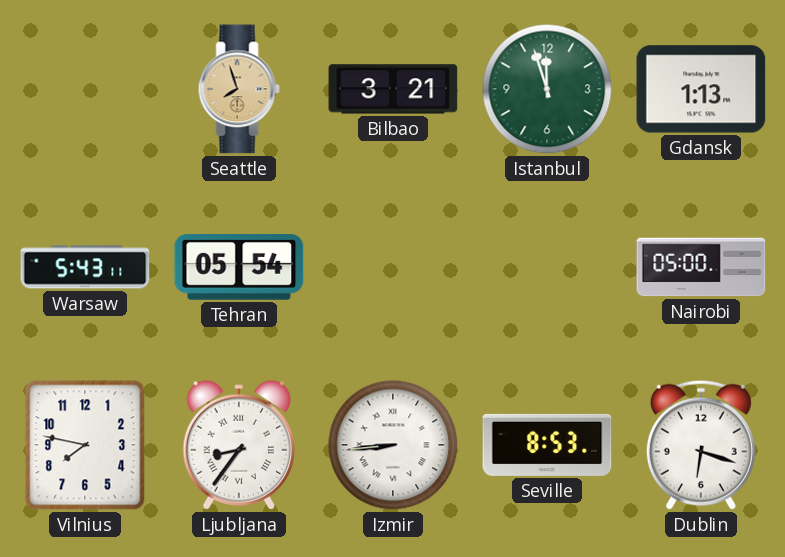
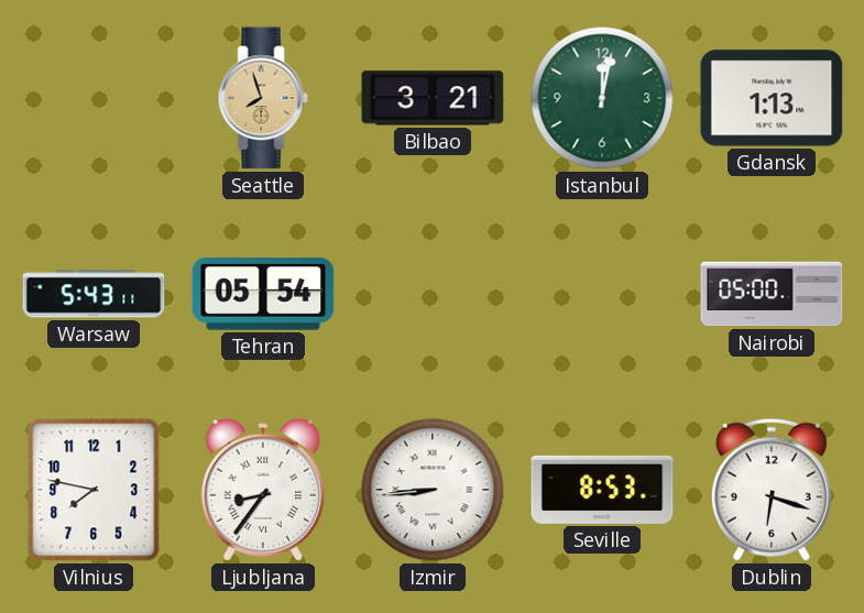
Istanbul: 11:57 -> 12:02
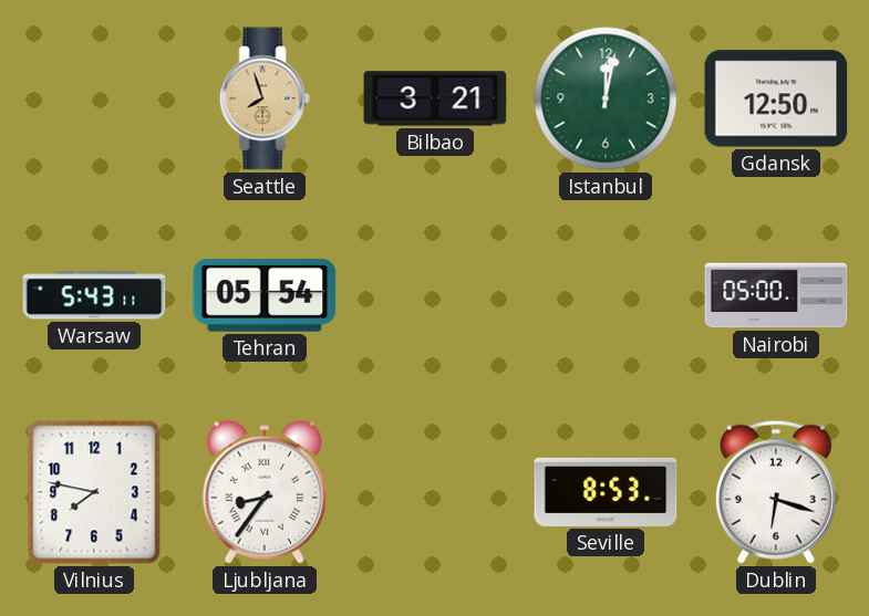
Gdansk: 1:13 -> 12:50
Izmir: 8:44 -> none
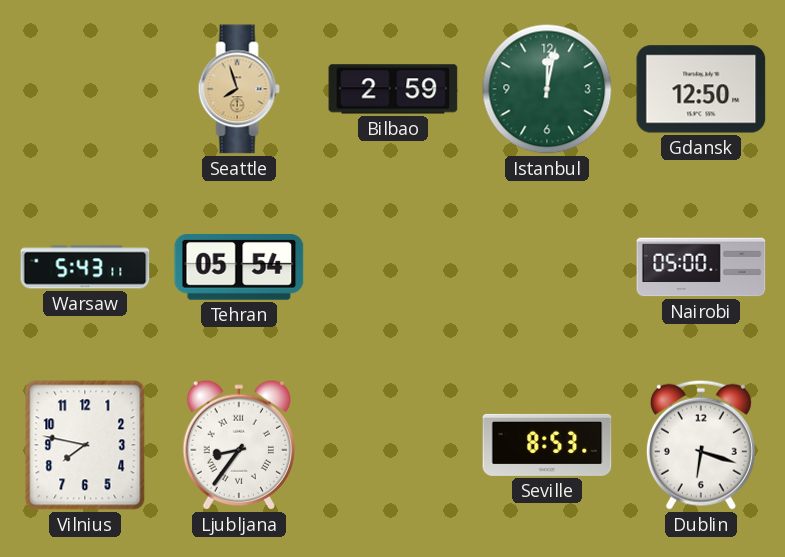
Bilbao: 3:21 -> 2:59
